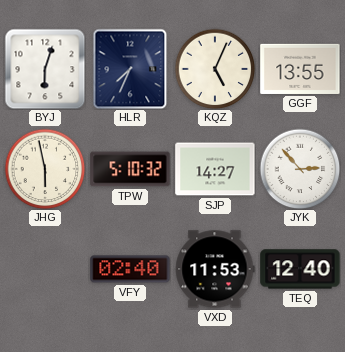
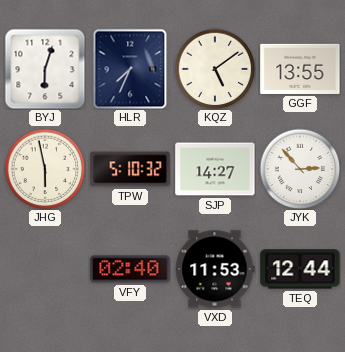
KQZ: 5:04 -> 5:09
TEQ: 12:40 -> 12:44
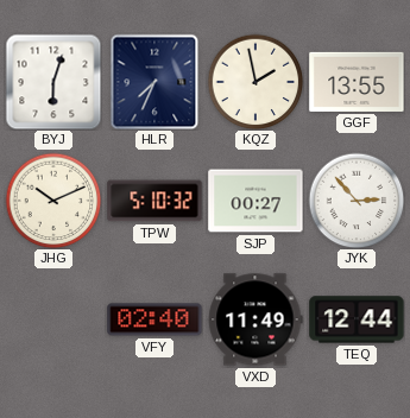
KQZ: 5:09 -> 1:58
JHG: 5:58 -> 10:11
SJP: 14:27 -> 00:27
VXD: 11:53 -> 11:49
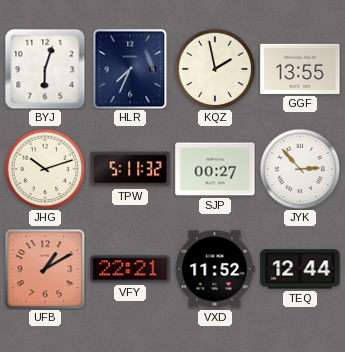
JHG: 10:11 -> 10:12
TPW: 5:10 -> 5:11
UFB: none -> 1:10
VFY: 02:40 -> 22:21
VXD: 11:49 -> 11:52
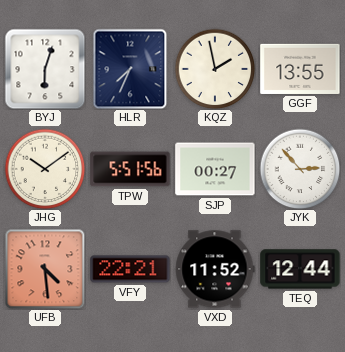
JHG: 10:12 -> 10:09
TPW: 5:11 -> 5:51
UFB: 1:10 -> 4:29
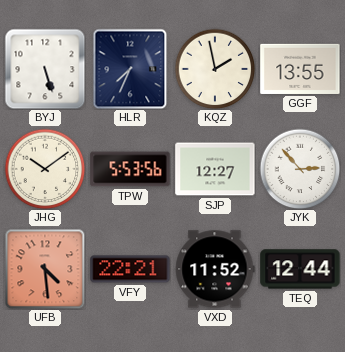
BYJ: 6:03 -> 5:27
TPW: 5:51 -> 5:53
SJP: 00:27 -> 12:27
